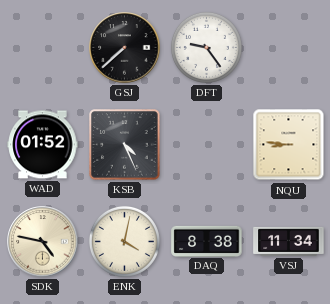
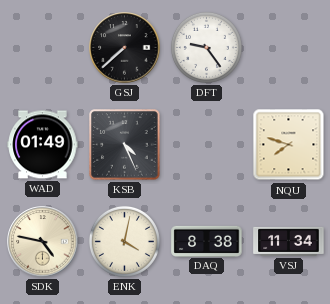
WAD: 01:52 -> 01:49
NQU: 8:46 -> 7:48
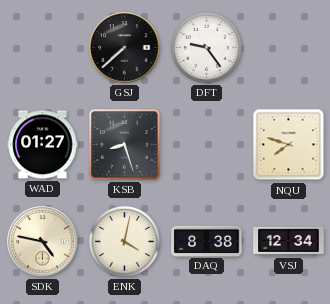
WAD: 01:49 -> 01:27
KSB: 4:26 -> 8:27
VSJ: 11:34 -> 12:34
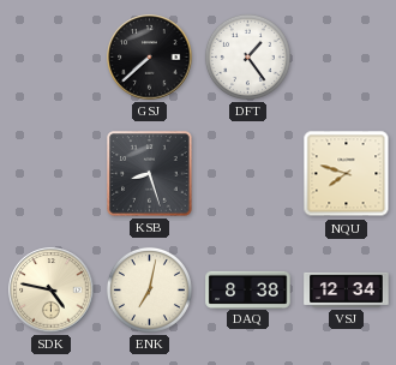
DFT: 9:24 -> 1:24
WAD: 01:27 -> none
ENK: 4:02 -> 7:02
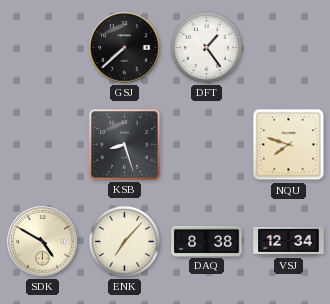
SDK: 4:47 -> 4:50
ENK: 7:02 -> 7:07
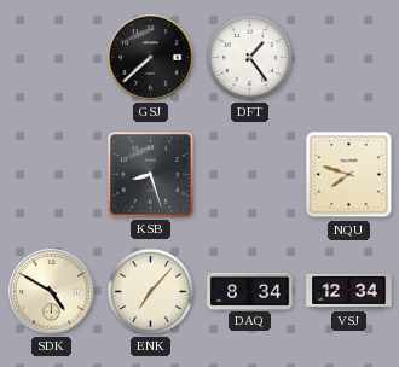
DAQ: 8:38 -> 8:34
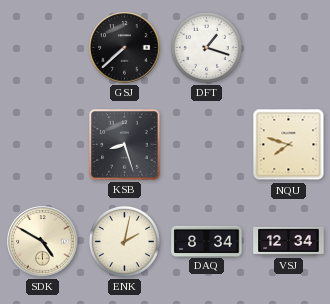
DFT: 1:24 -> 1:18
ENK: 7:07 -> 2:02
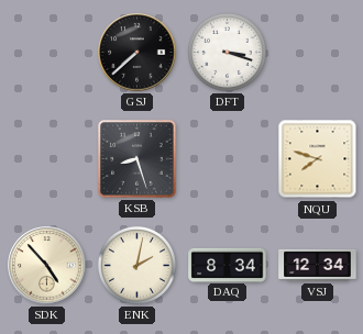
DFT: 1:18 -> 3:18
SDK: 4:50 -> 4:53
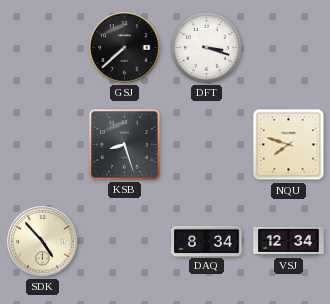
ENK: 2:02 -> none
